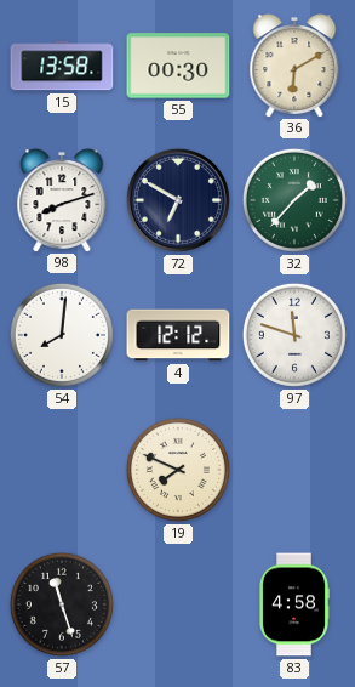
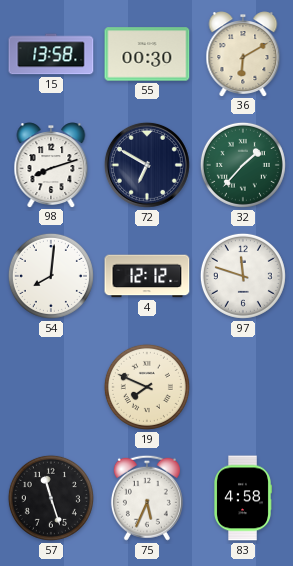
75: none -> 5:34
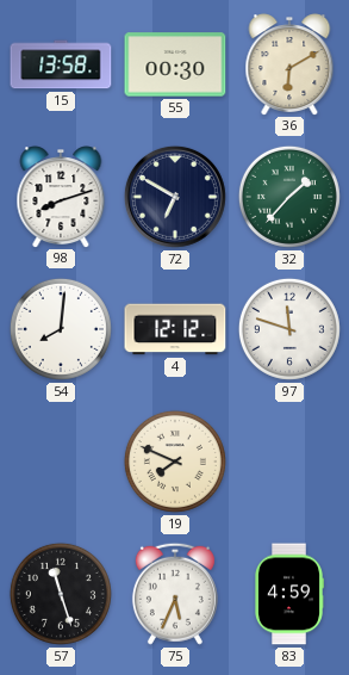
83: 4:58 -> 4:59
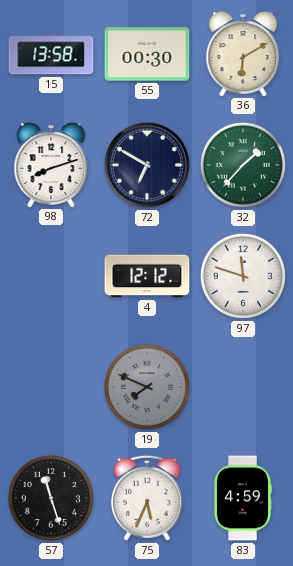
54: 8:01 -> none
19 dial: cream -> grey
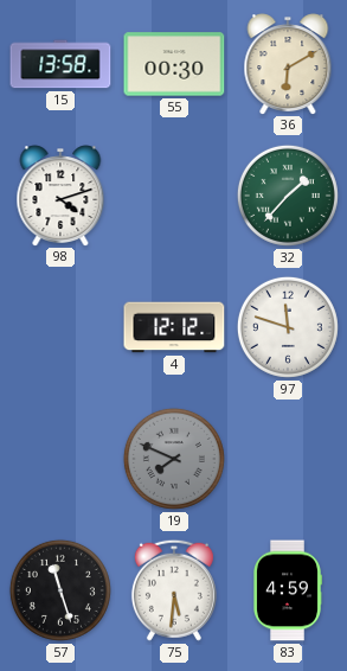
98: 8:12 -> 4:12
72: 6:50 -> none
75: 5:34 -> 5:31
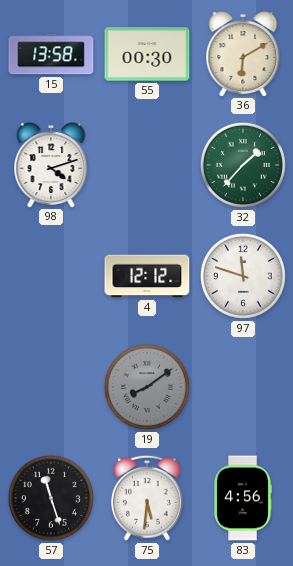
19: 7:49 -> 8:09
83: 4:59 -> 4:56
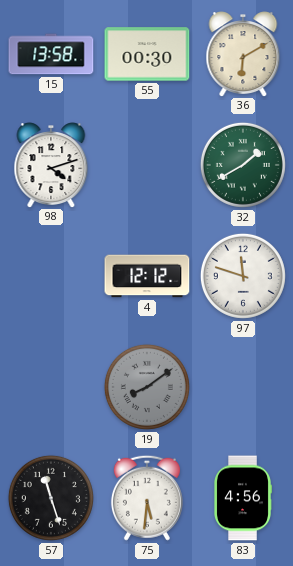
32: 1:37 -> 1:40
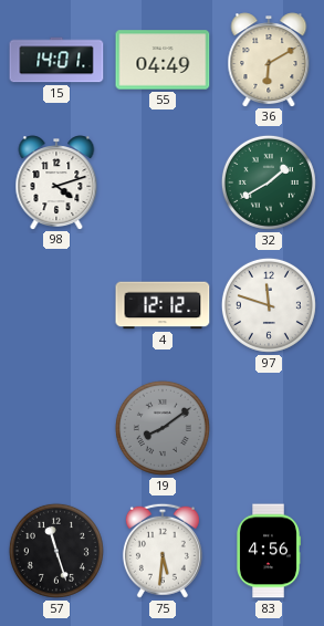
15: 13:58 -> 14:01
55: 00:30 -> 04:49
